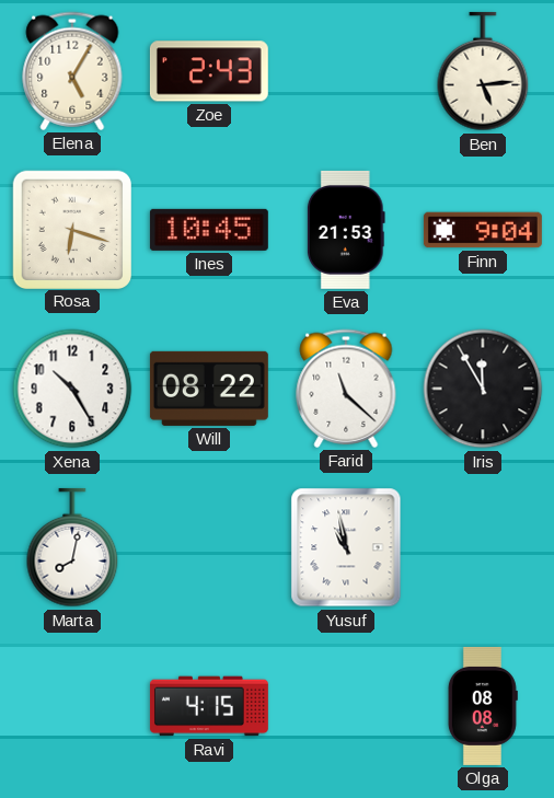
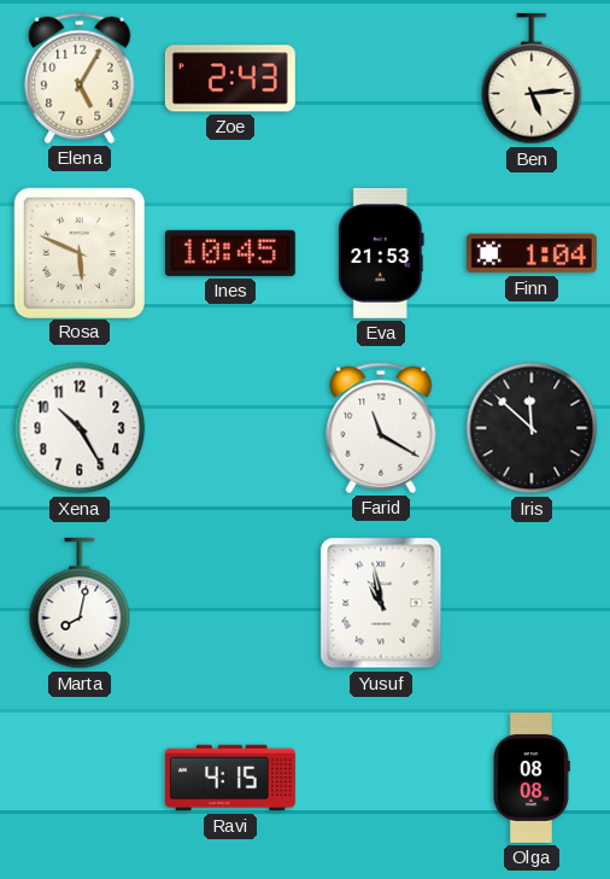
Rosa: 6:18 -> 5:49
Finn: 9:04 -> 1:04
Will: 08:22 -> none
Farid: 11:22 -> 11:20
Iris: 11:55 -> 11:52
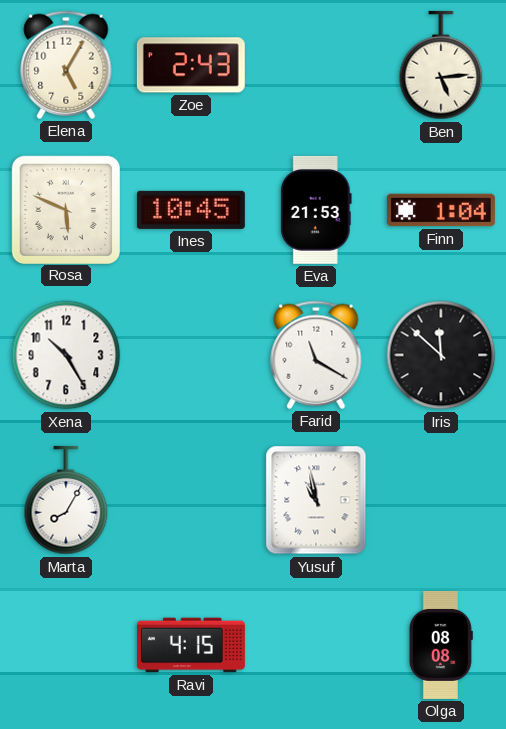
Marta: 8:02 -> 8:05
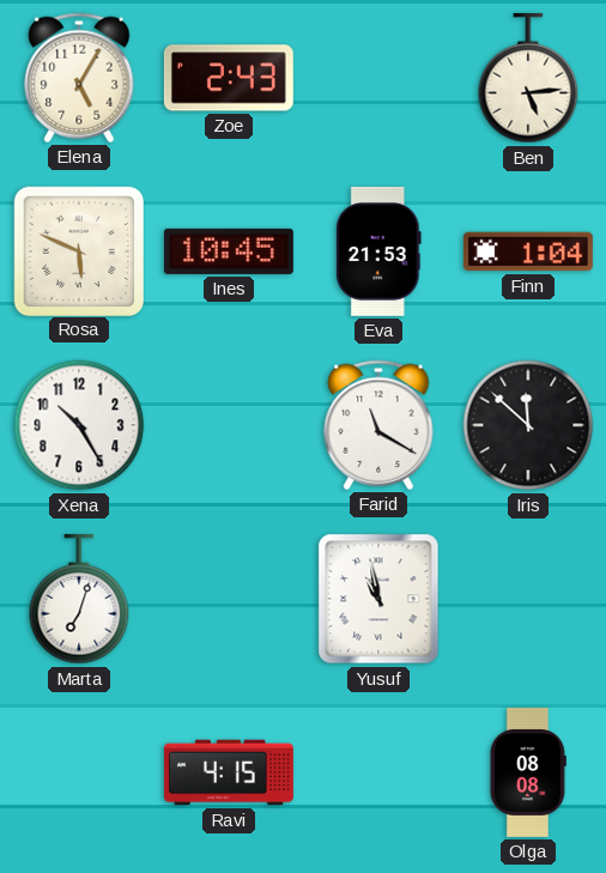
Marta: 8:05 -> 7:03
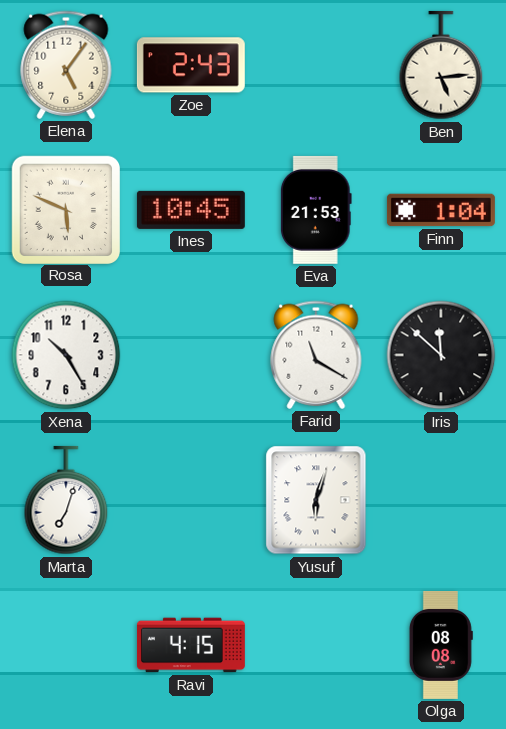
Elena: 5:05 -> 5:06
Yusuf: 10:58 -> 6:03
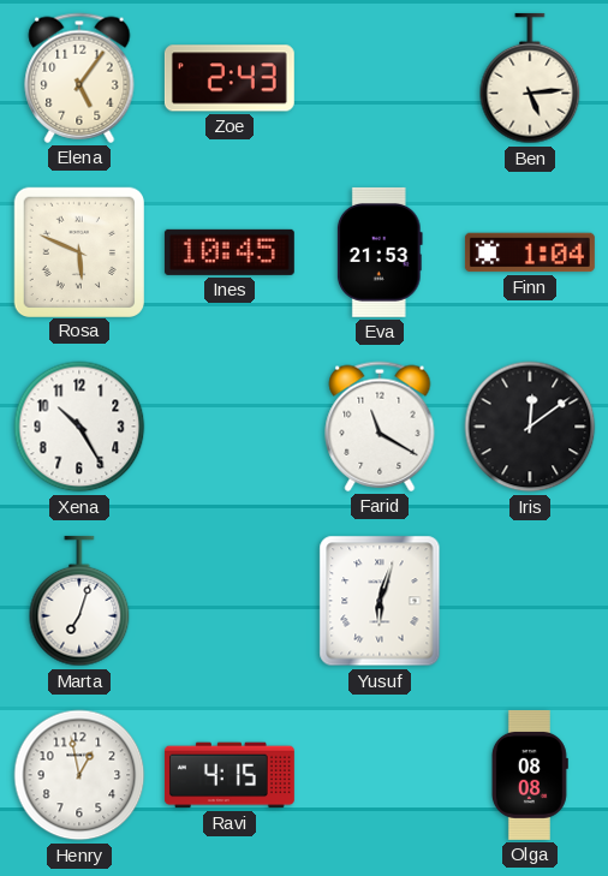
Iris: 11:52 -> 12:09
Henry: none -> 12:58
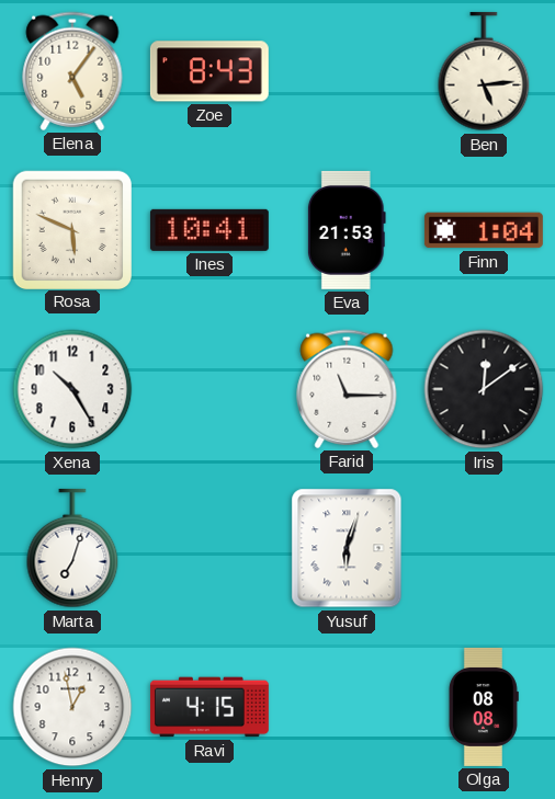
Zoe: 2:43 -> 8:43
Ines: 10:45 -> 10:41
Farid: 11:20 -> 11:15
